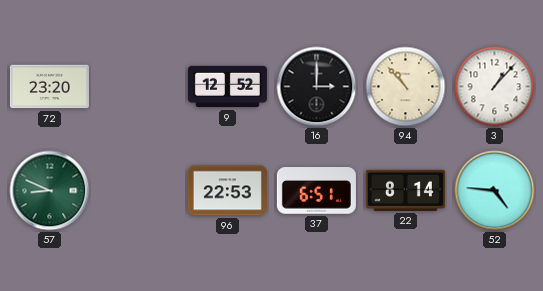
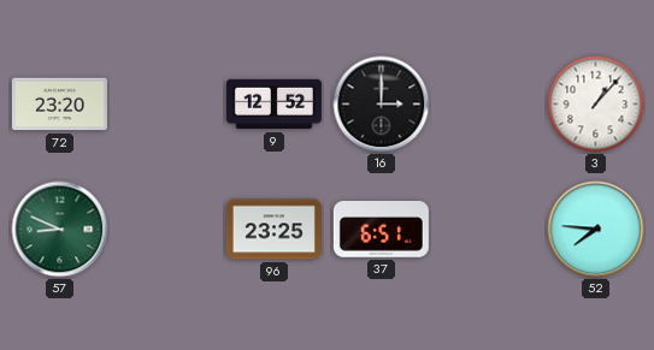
94: 10:53 -> none
96: 22:53 -> 23:25
22: 8:14 -> none
52: 4:46 -> 7:46
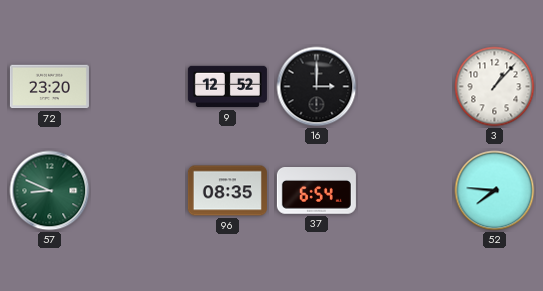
96: 23:25 -> 08:35
37: 6:51 -> 6:54
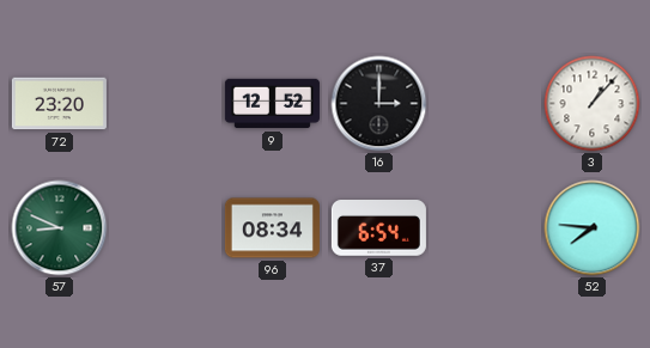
96: 08:35 -> 08:34
